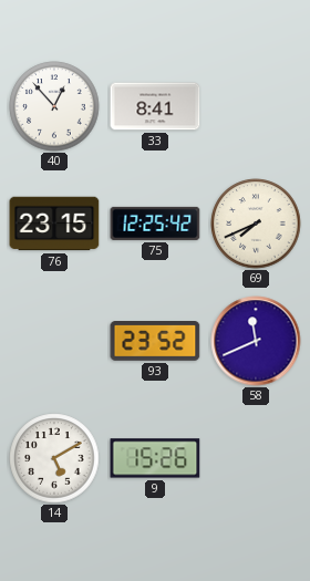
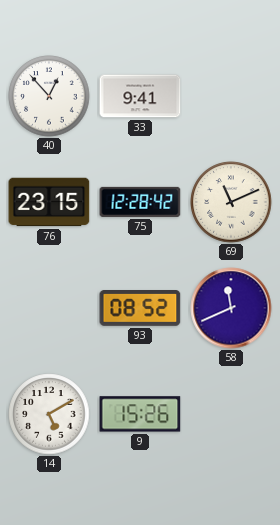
33: 8:41 -> 9:41
75: 12:25 -> 12:28
69: 7:41 -> 11:11
93: 23:52 -> 08:52
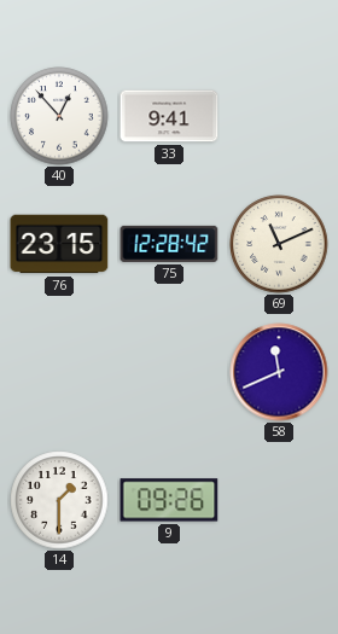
93: 08:52 -> none
14: 5:10 -> 1:30
9: 15:26 -> 09:26
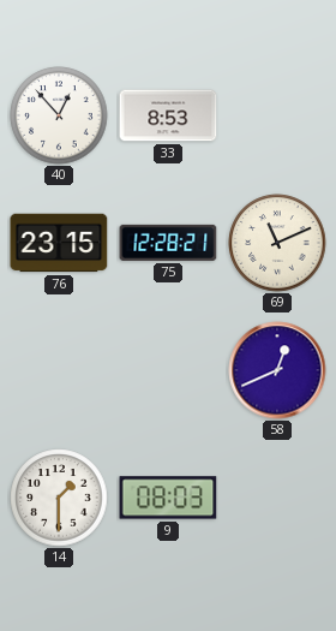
33: 9:41 -> 8:53
75: 12:28:42 -> 12:28:21
58: 11:41 -> 12:41
9: 09:26 -> 08:03
